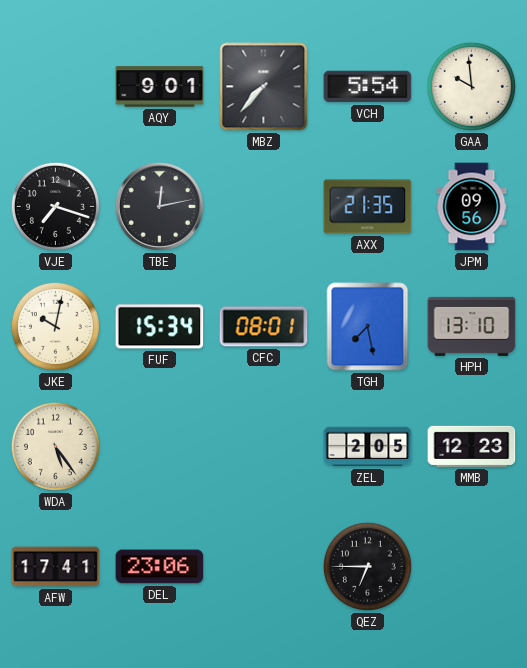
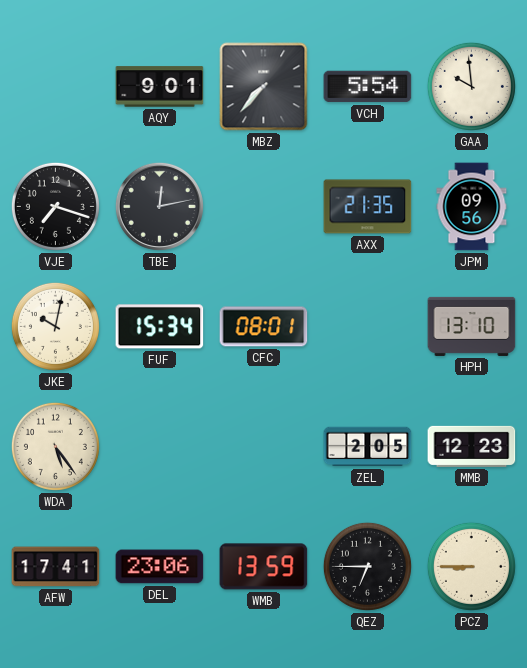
TGH: 7:28 -> none
WMB: none -> 13:59
PCZ: none -> 8:45
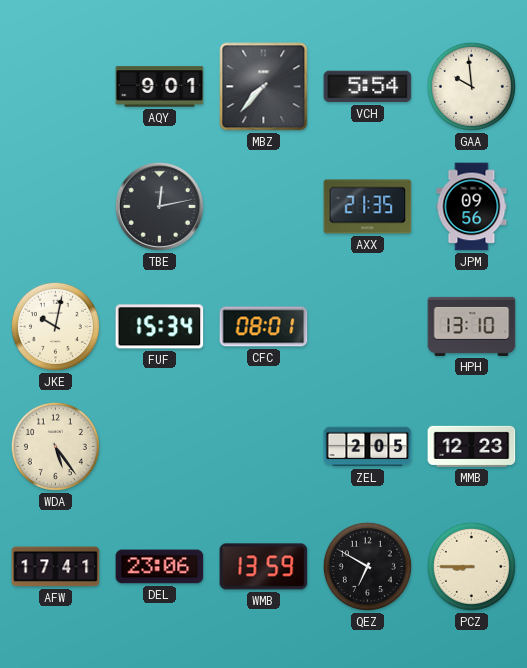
VJE: 7:18 -> none
QEZ: 6:45 -> 6:50
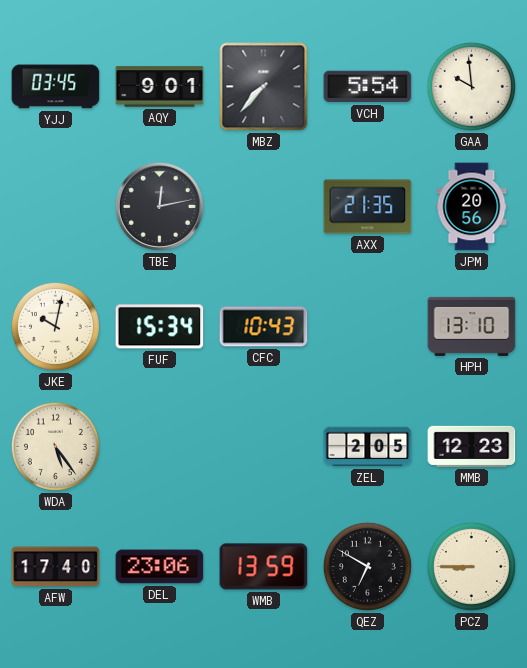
YJJ: none -> 03:45
JPM: 09:56 -> 20:56
CFC: 08:01 -> 10:43
AFW: 17:41 -> 17:40
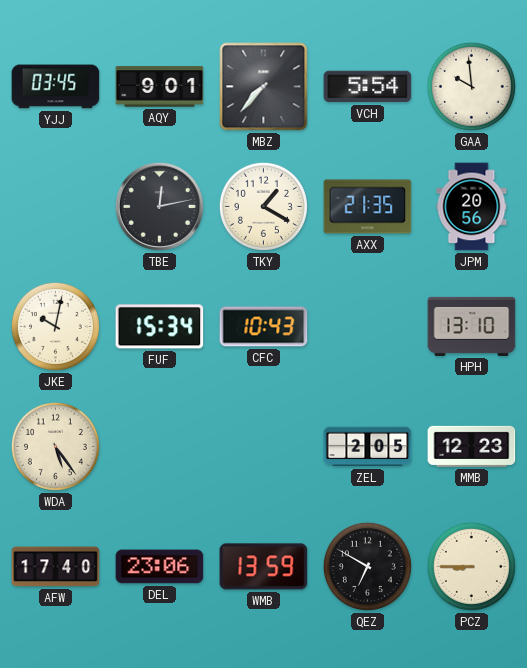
TKY: none -> 1:20
